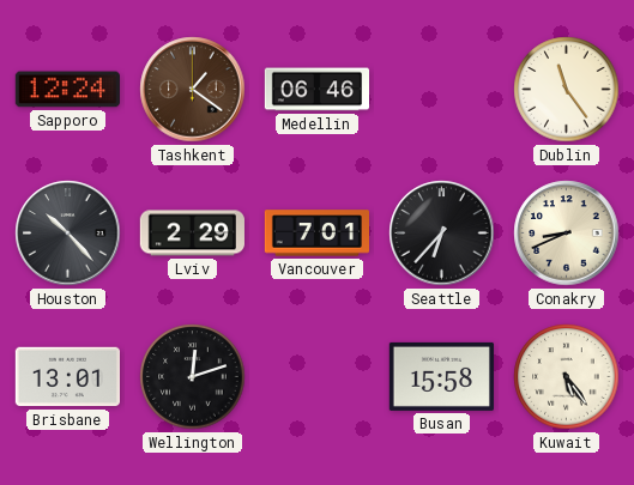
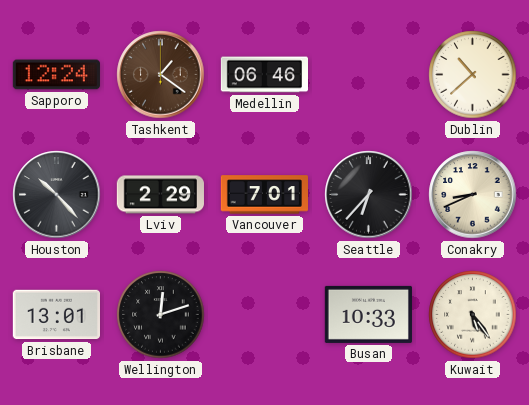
Dublin: 11:24 -> 10:38
Busan: 15:58 -> 10:33
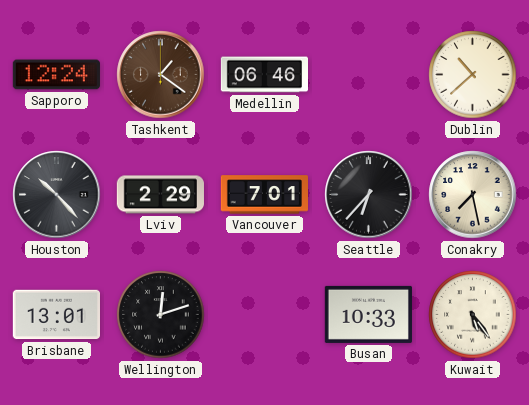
Conakry: 8:41 -> 7:28
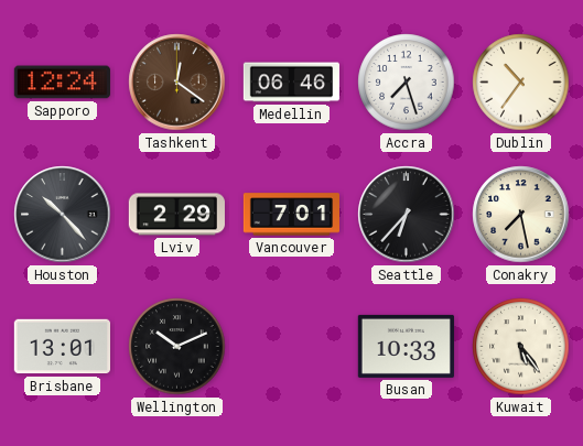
Tashkent: 1:21 -> 12:21
Accra: none -> 7:27
Dublin: 10:38 -> 10:36
Wellington: 12:12 -> 10:11
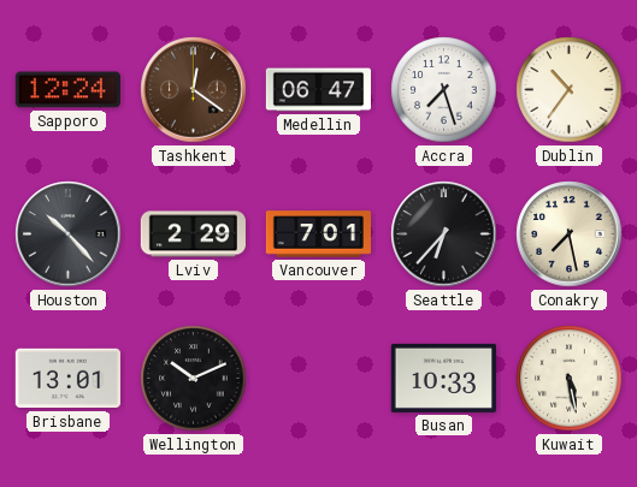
Medellin: 06:46 -> 06:47
Kuwait: 5:24 -> 5:28
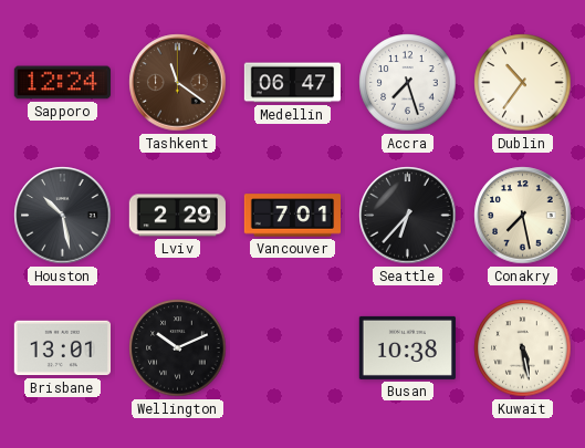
Tashkent: 12:21 -> 11:21
Houston: 10:23 -> 10:28
Busan: 10:33 -> 10:38
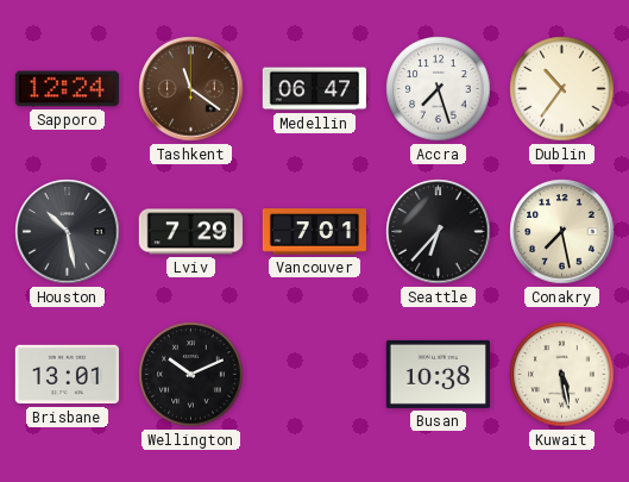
Lviv: 2:29 -> 7:29
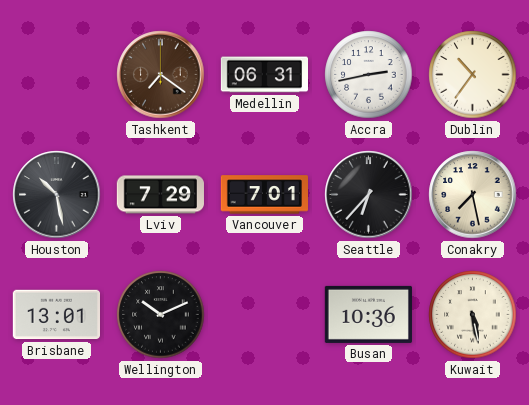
Sapporo: 12:24 -> none
Tashkent: 11:21 -> 7:21
Medellin: 06:47 -> 06:31
Accra: 7:27 -> 2:43
Busan: 10:38 -> 10:36
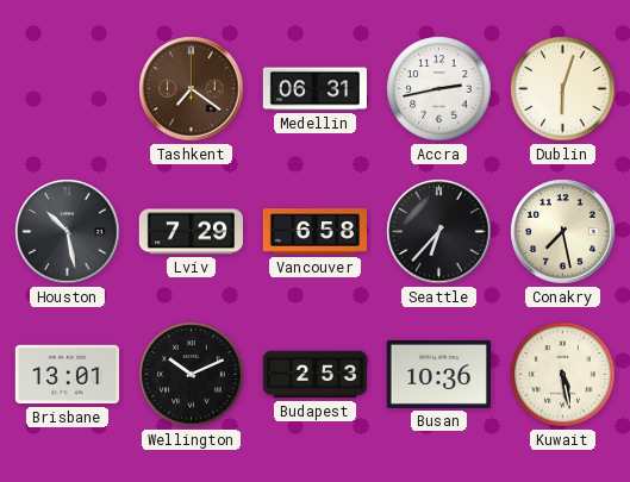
Dublin: 10:36 -> 6:03
Vancouver: 7:01 -> 6:58
Budapest: none -> 2:53
